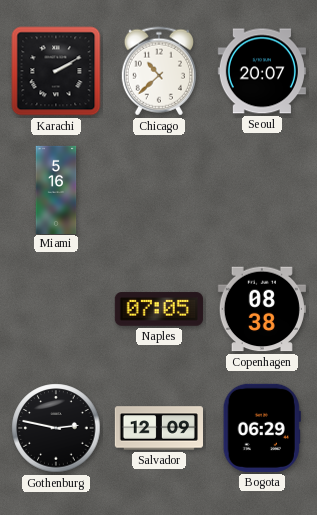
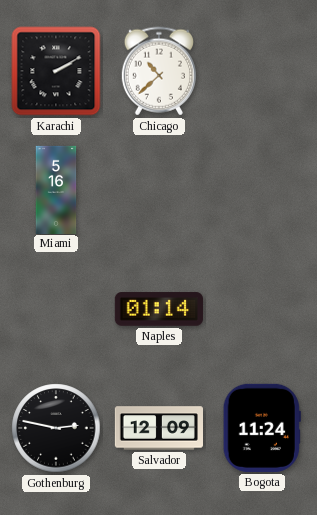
Seoul: 20:07 -> none
Naples: 07:05 -> 01:14
Copenhagen: 08:38 -> none
Bogota: 06:29 -> 11:24
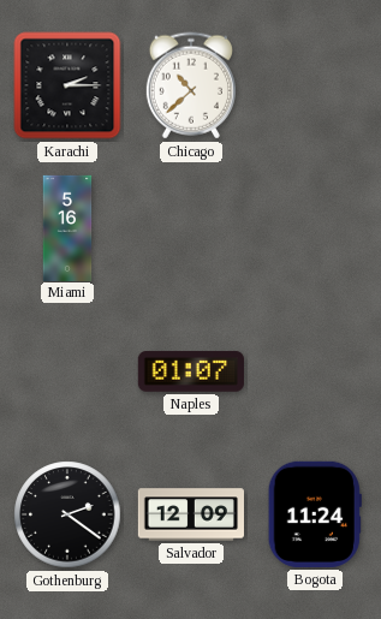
Karachi: 2:10 -> 2:15
Naples: 01:14 -> 01:07
Gothenburg: 2:47 -> 2:21
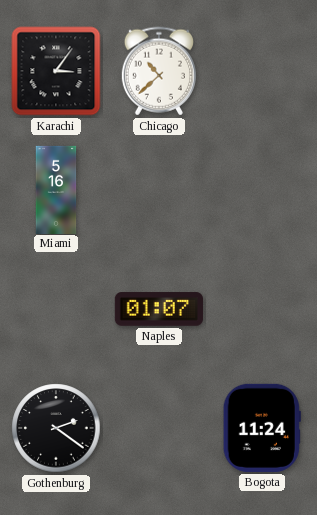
Karachi: 2:15 -> 3:06
Salvador: 12:09 -> none
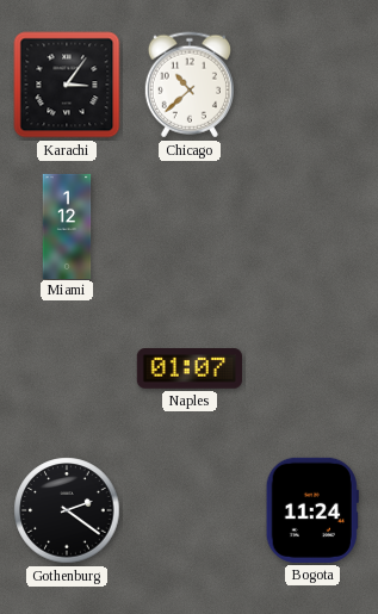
Miami: 5:16 -> 1:12
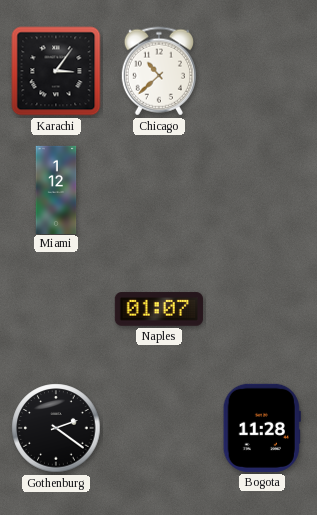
Bogota: 11:24 -> 11:28
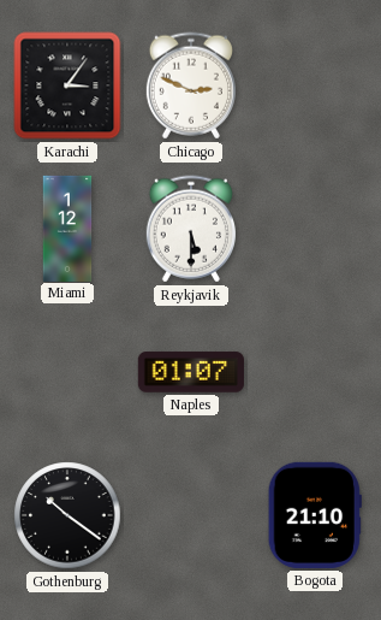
Chicago: 10:38 -> 2:49
Reykjavik: none -> 5:30
Gothenburg: 2:21 -> 10:21
Bogota: 11:28 -> 21:10
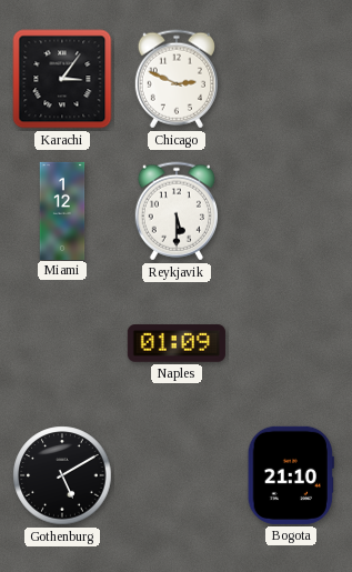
Naples: 01:07 -> 01:09
Gothenburg: 10:21 -> 5:10
